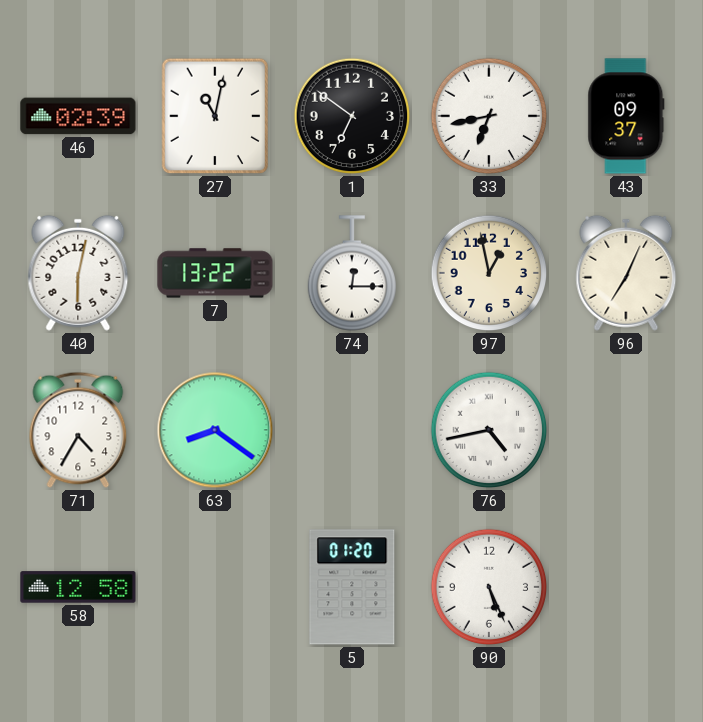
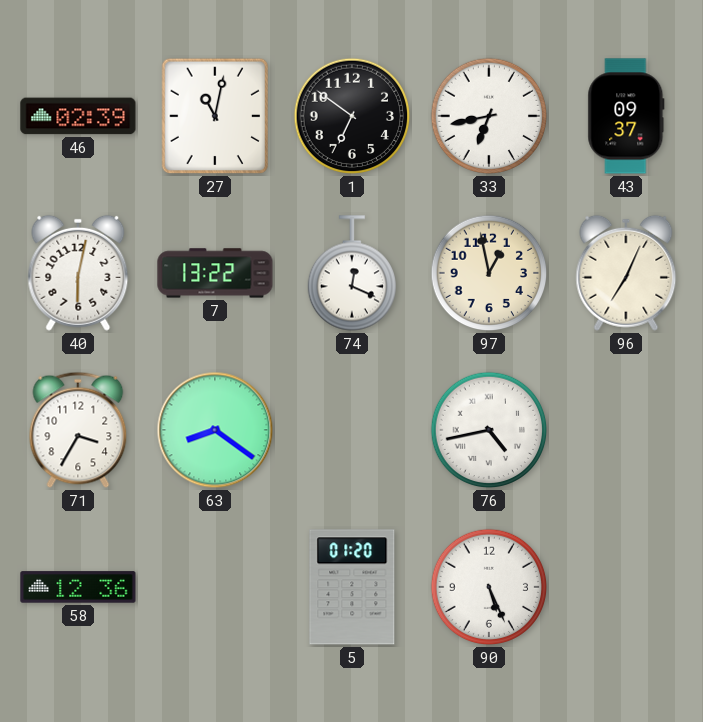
74: 12:15 -> 12:19
71: 4:35 -> 3:35
58: 12:58 -> 12:36
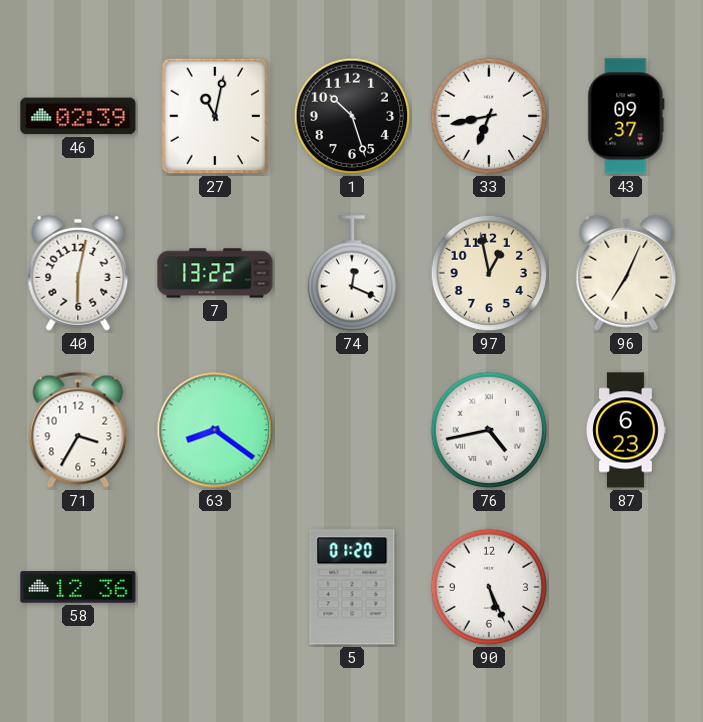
1: 6:51 -> 10:27
87: none -> 6:23
